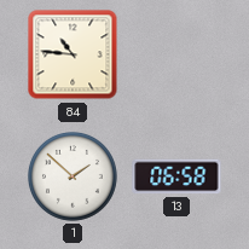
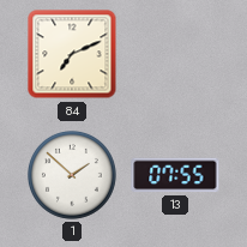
84: 10:46 -> 7:11
13: 06:58 -> 07:55
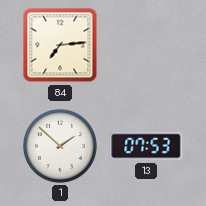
84: 7:11 -> 7:14
13: 07:55 -> 07:53
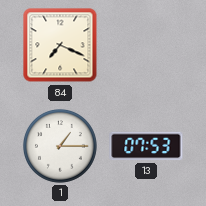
84: 7:14 -> 7:19
1: 1:52 -> 1:15
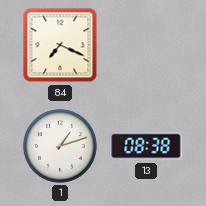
1: 1:15 -> 1:12
13: 07:53 -> 08:38
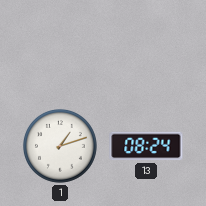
84: 7:19 -> none
13: 08:38 -> 08:24
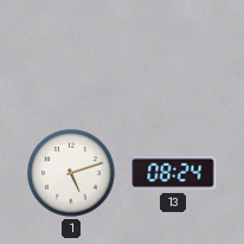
1: 1:12 -> 5:12
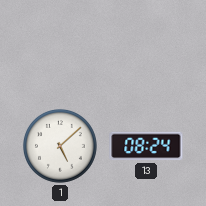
1: 5:12 -> 5:08
